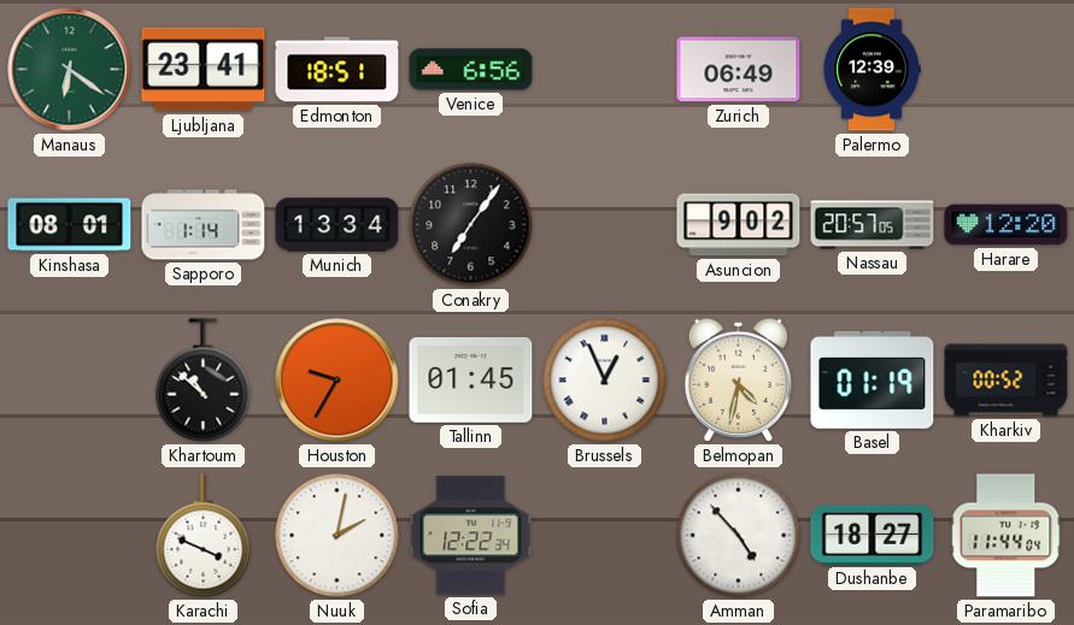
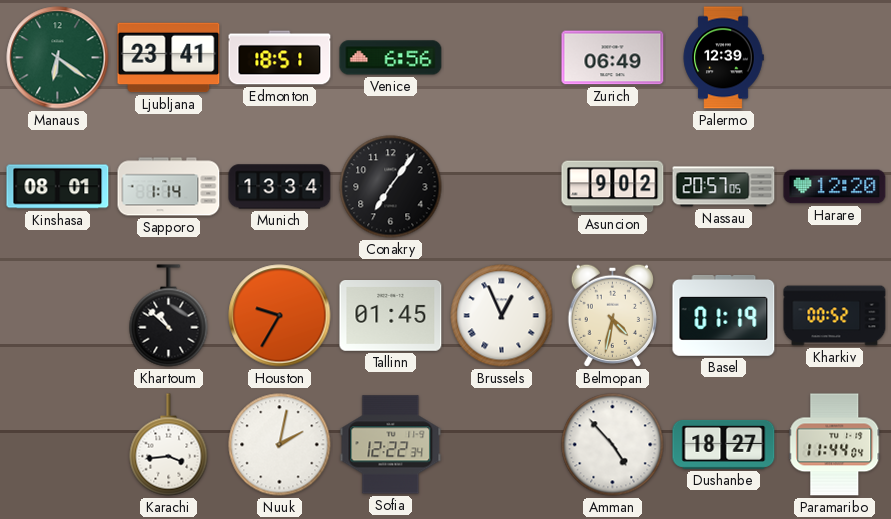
Karachi: 3:49 -> 3:44
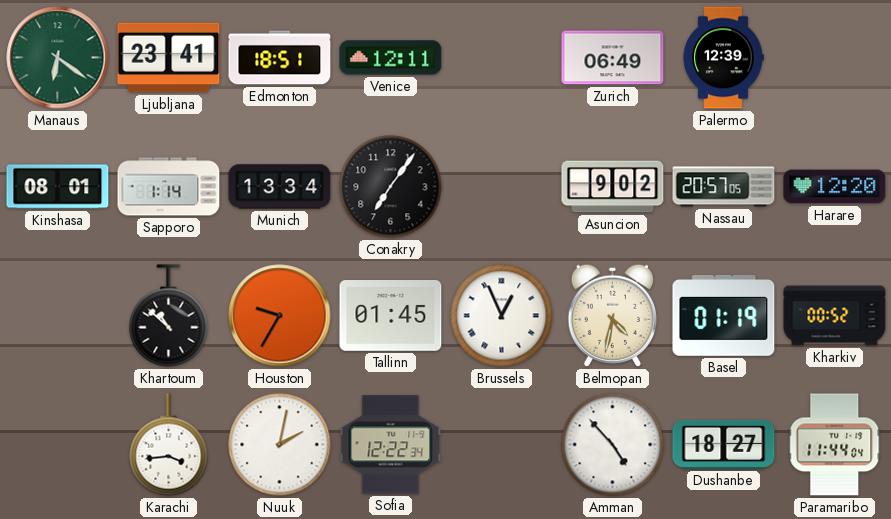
Venice: 6:56 -> 12:11
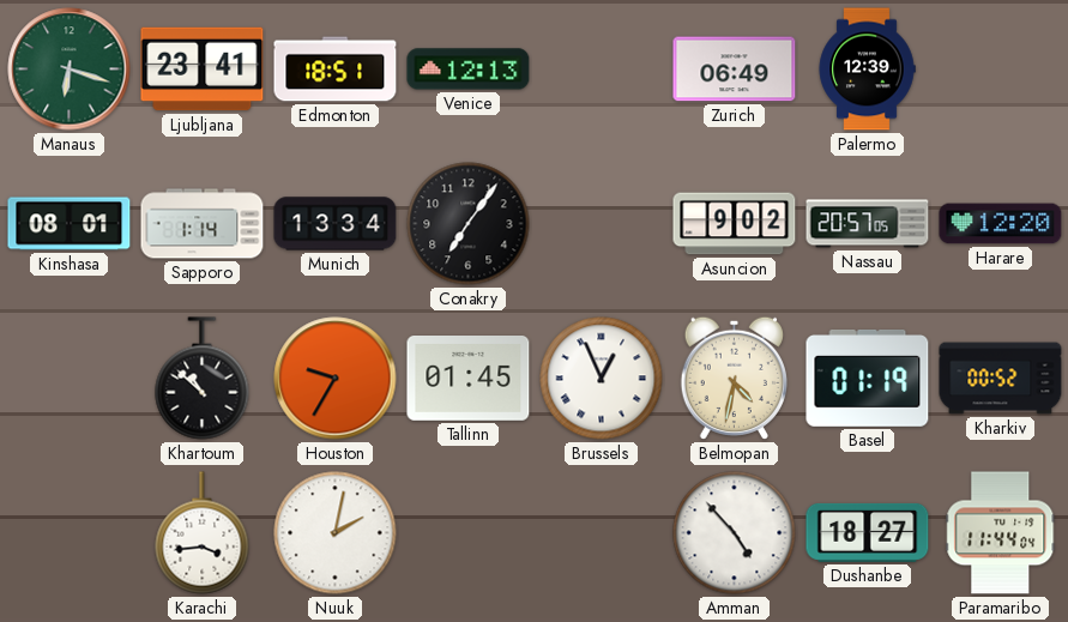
Manaus: 6:21 -> 6:18
Venice: 12:11 -> 12:13
Sofia: 12:22 -> none
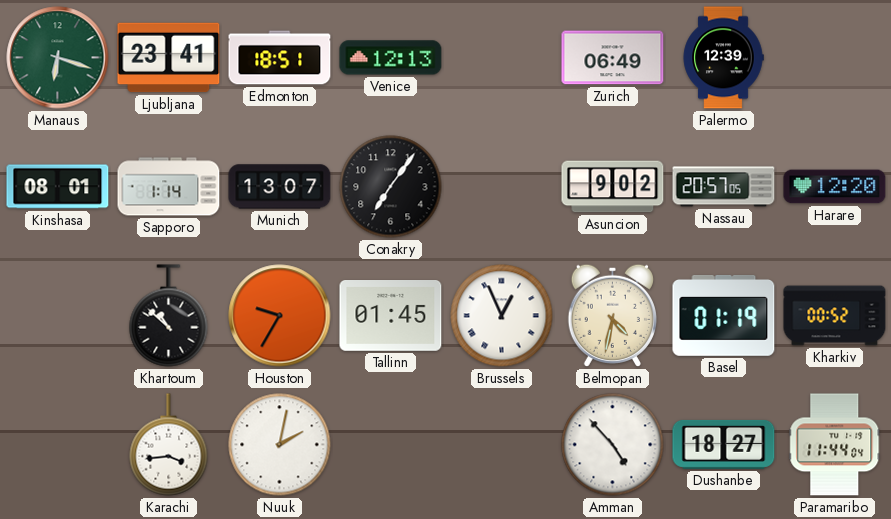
Munich: 13:34 -> 13:07
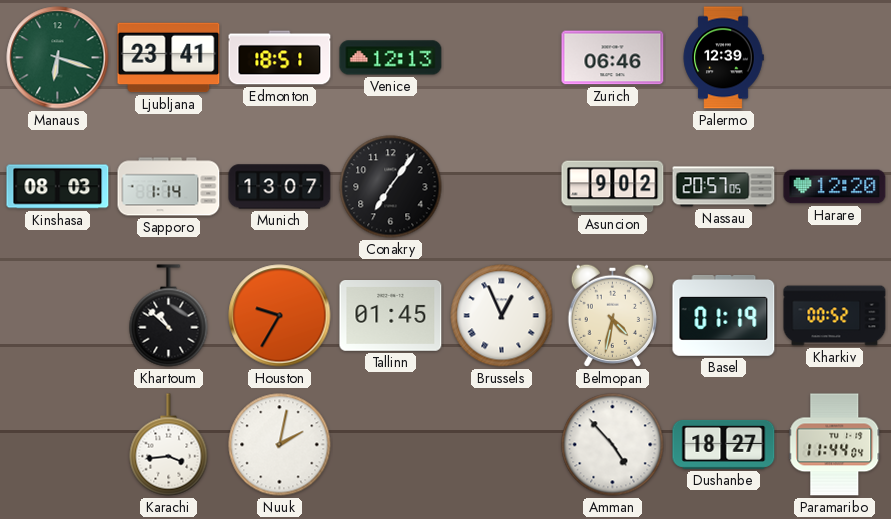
Zurich: 06:49 -> 06:46
Kinshasa: 08:01 -> 08:03
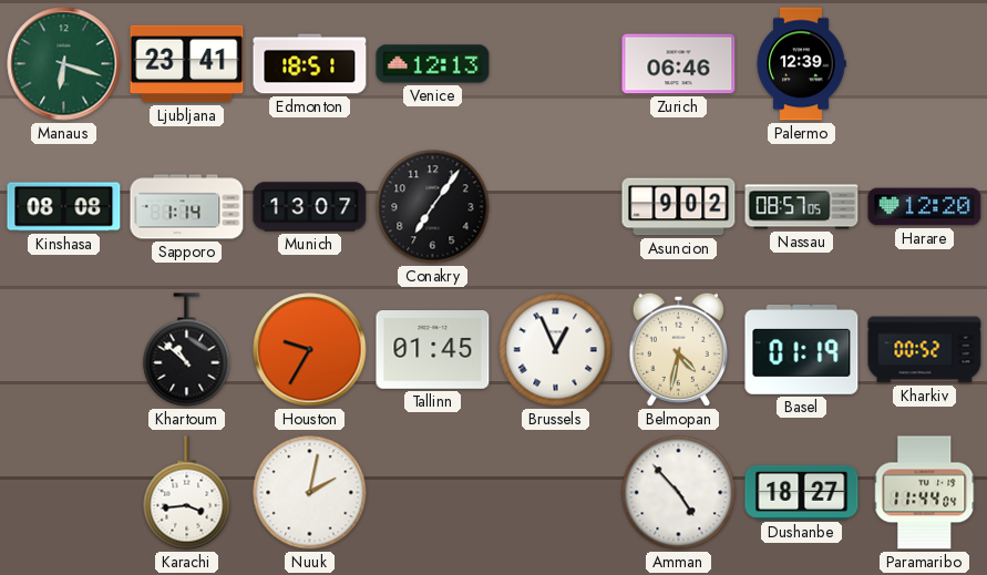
Kinshasa: 08:03 -> 08:08
Nassau: 20:57 -> 08:57
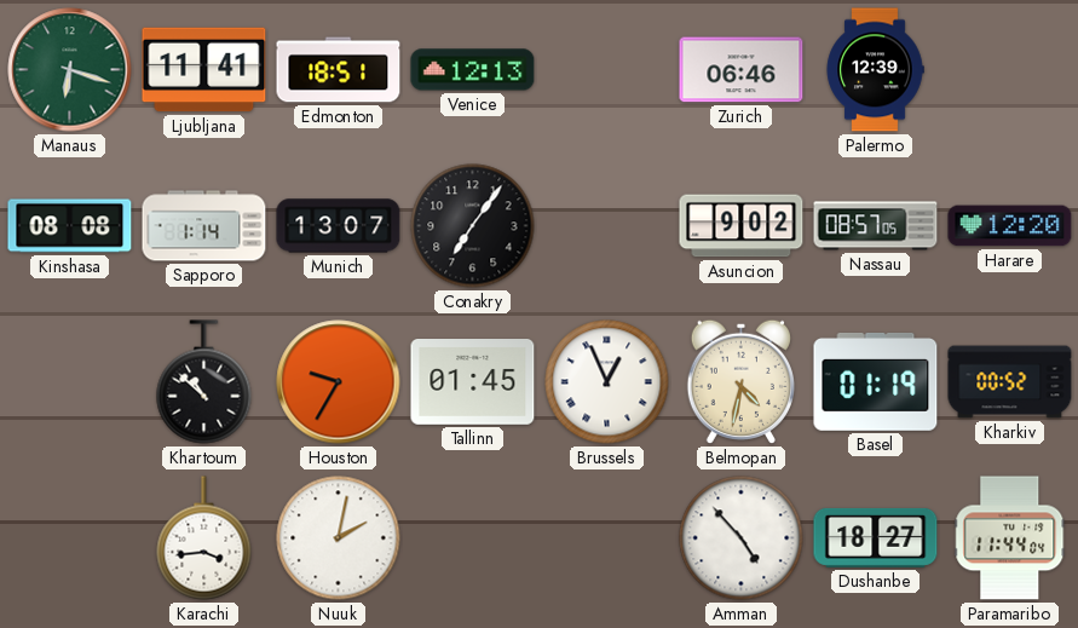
Ljubljana: 23:41 -> 11:41
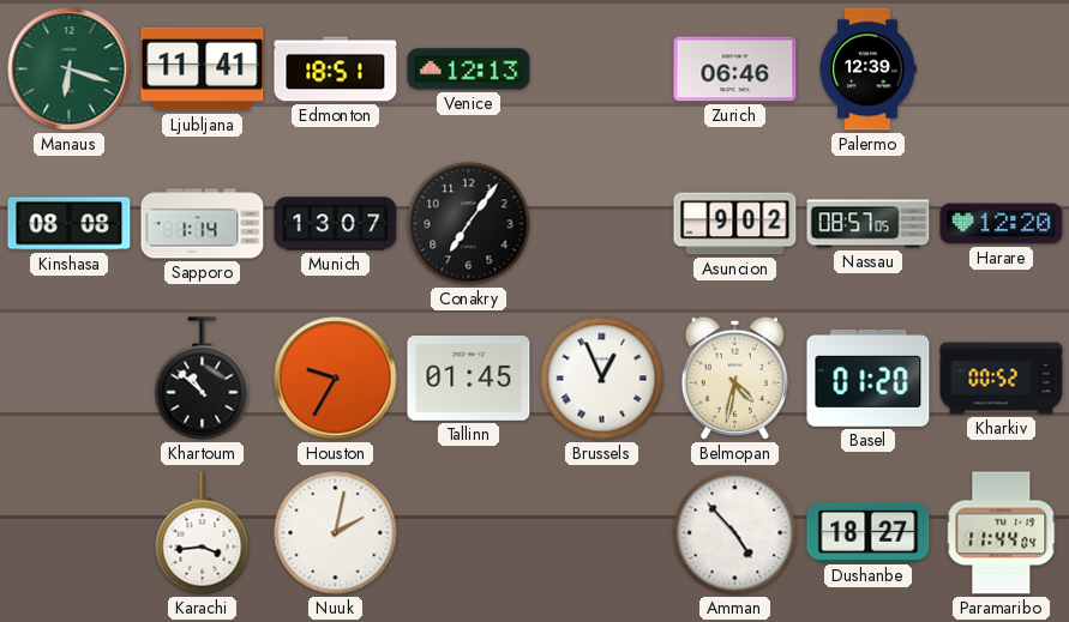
Basel: 01:19 -> 01:20
